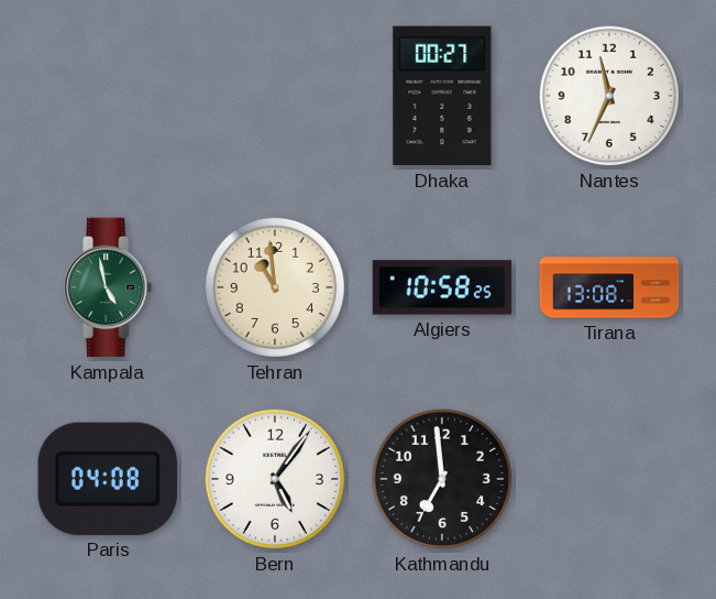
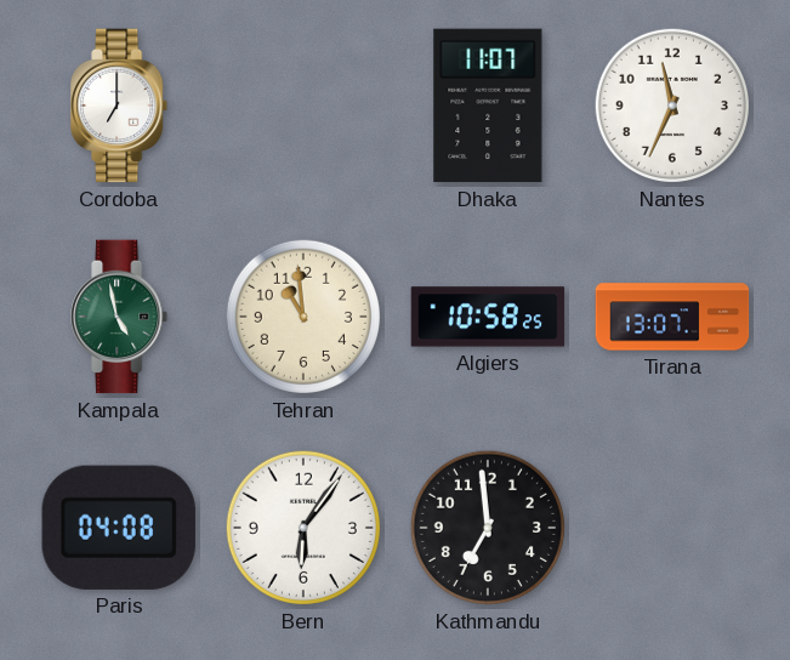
Cordoba: none -> 7:00
Dhaka: 00:27 -> 11:07
Tirana: 13:08 -> 13:07
Bern: 5:06 -> 6:06
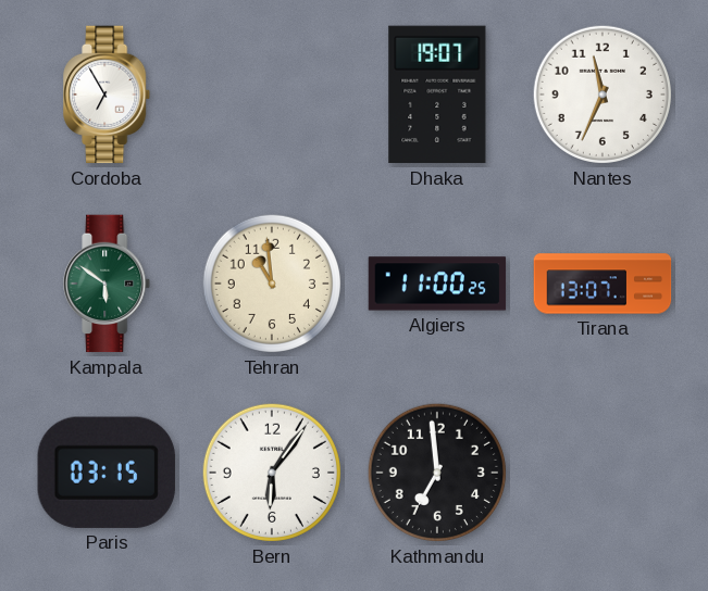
Cordoba: 7:00 -> 6:55
Dhaka: 11:07 -> 19:07
Kampala: 4:58 -> 5:51
Algiers: 10:58 -> 11:00
Paris: 04:08 -> 03:15
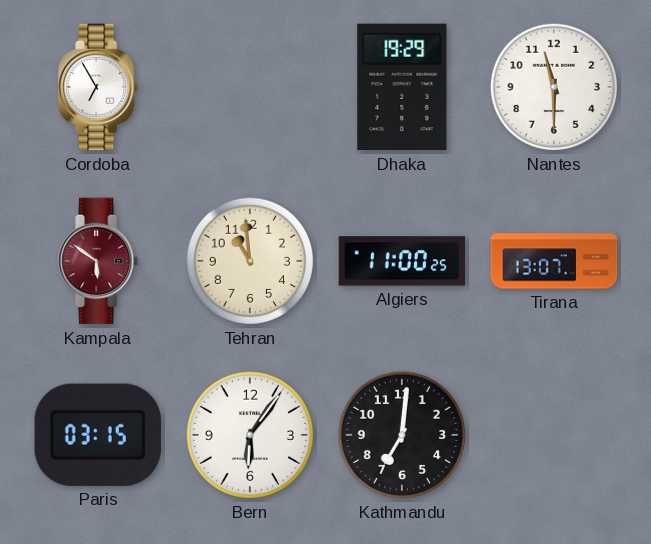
Dhaka: 19:07 -> 19:29
Nantes: 11:34 -> 11:30
Kampala dial: green -> burgundy
Kathmandu: 6:59 -> 7:01
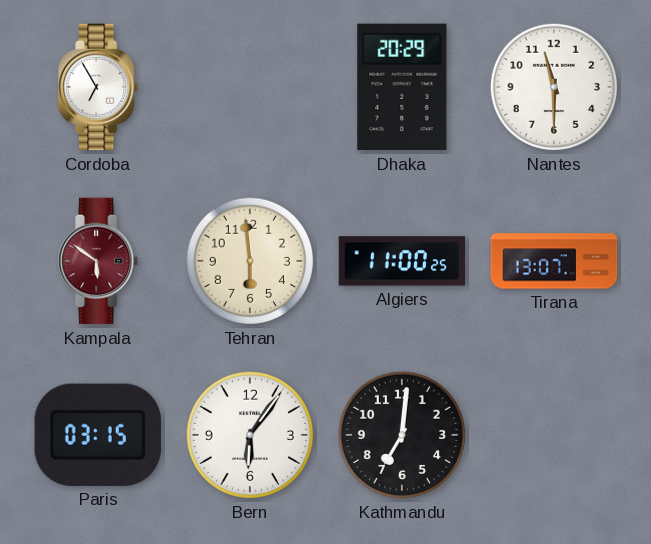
Dhaka: 19:29 -> 20:29
Tehran: 10:59 -> 5:59
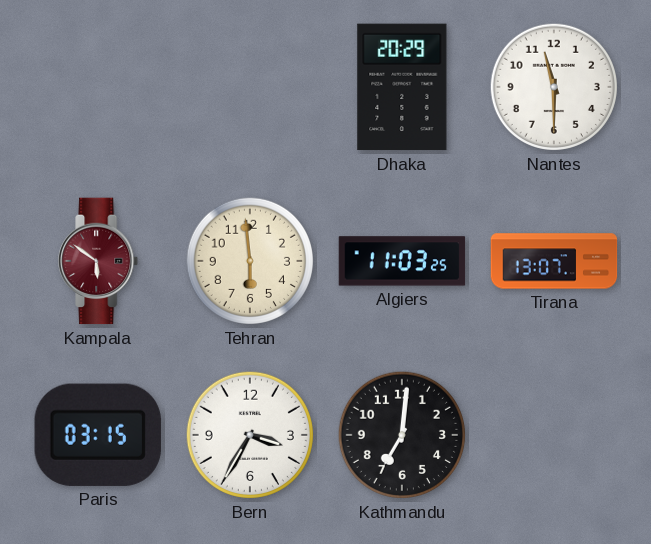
Cordoba: 6:55 -> none
Algiers: 11:00 -> 11:03
Bern: 6:06 -> 3:35
